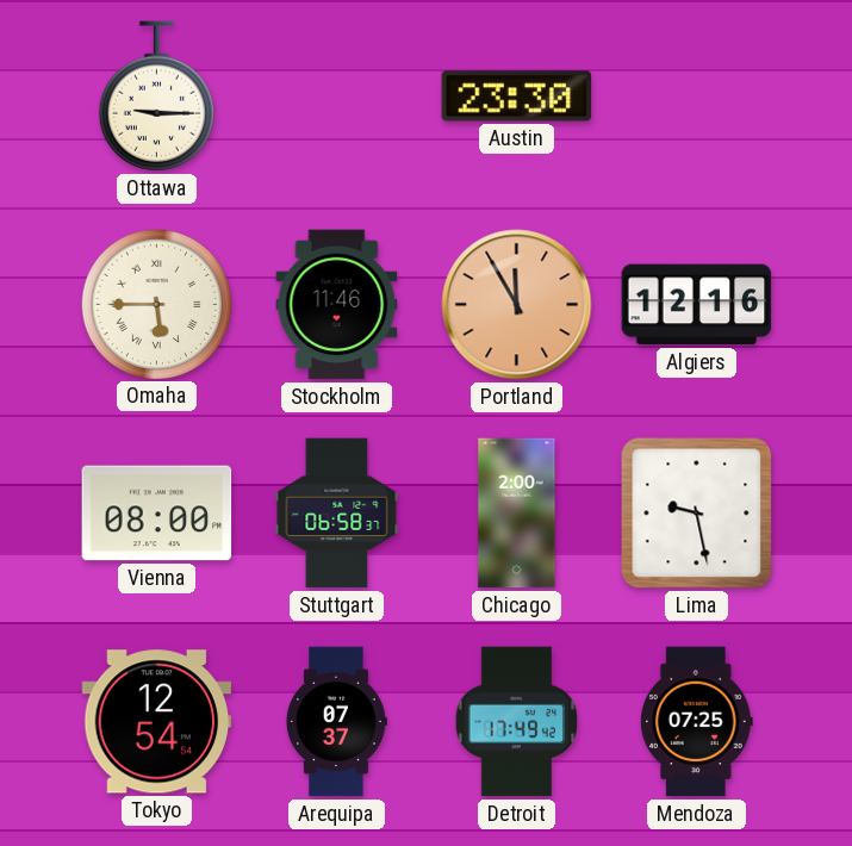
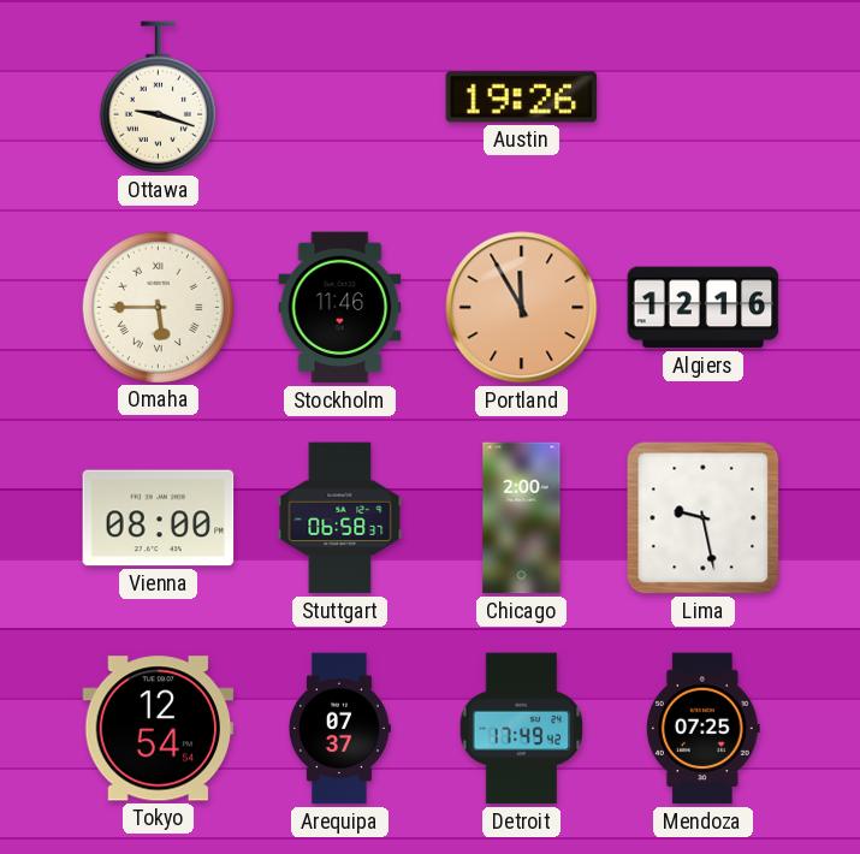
Ottawa: 9:15 -> 9:18
Austin: 23:30 -> 19:26
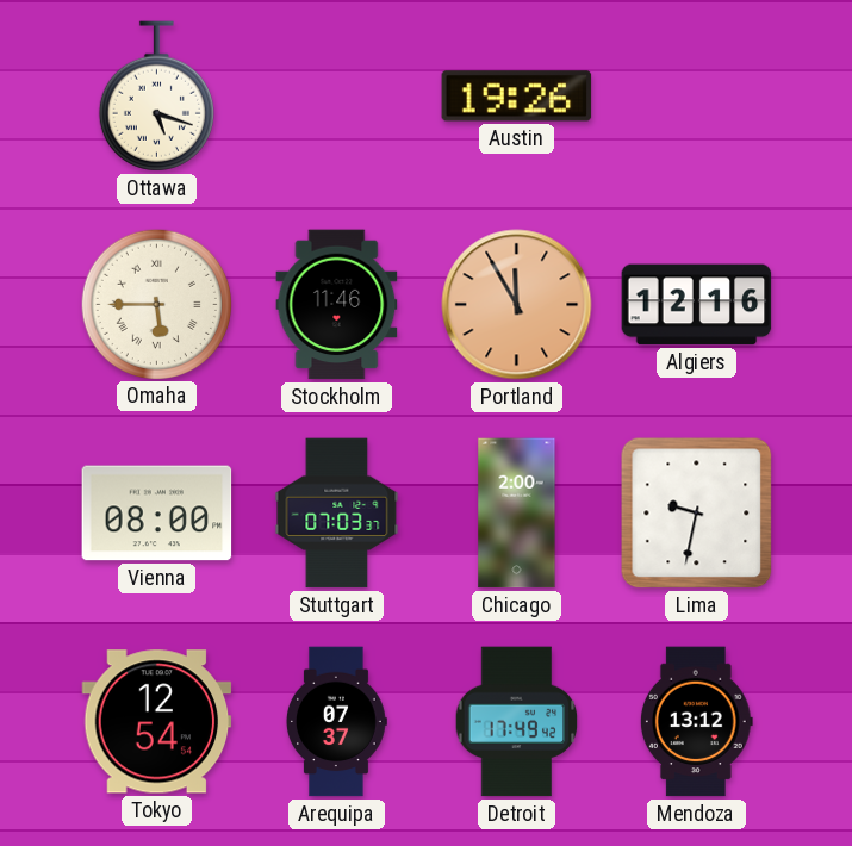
Ottawa: 9:18 -> 5:18
Stuttgart: 06:58 -> 07:03
Lima: 9:28 -> 9:32
Mendoza: 07:25 -> 13:12
